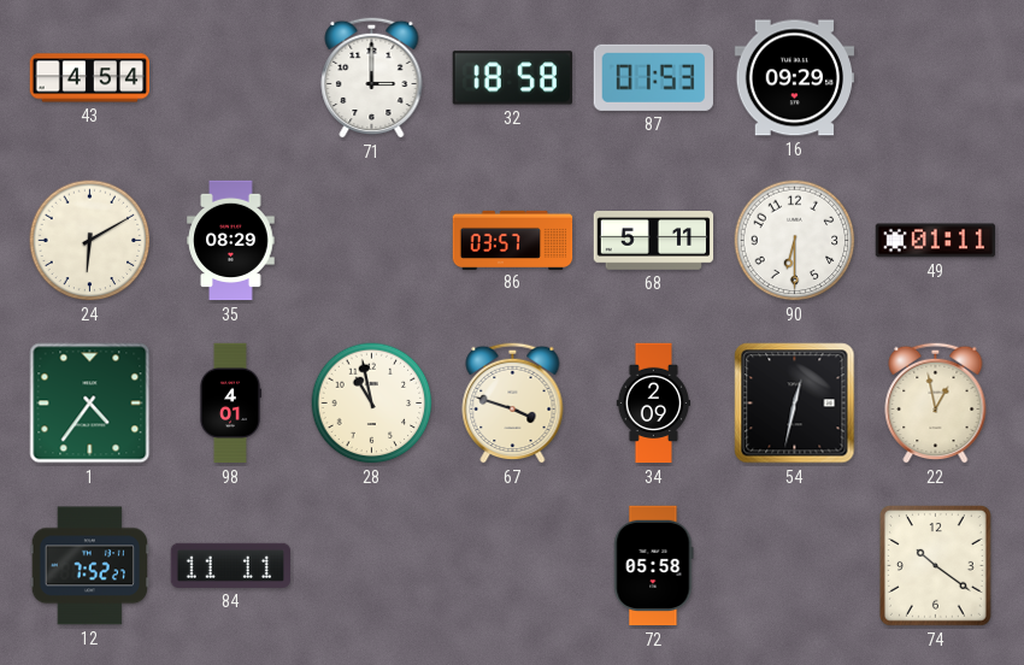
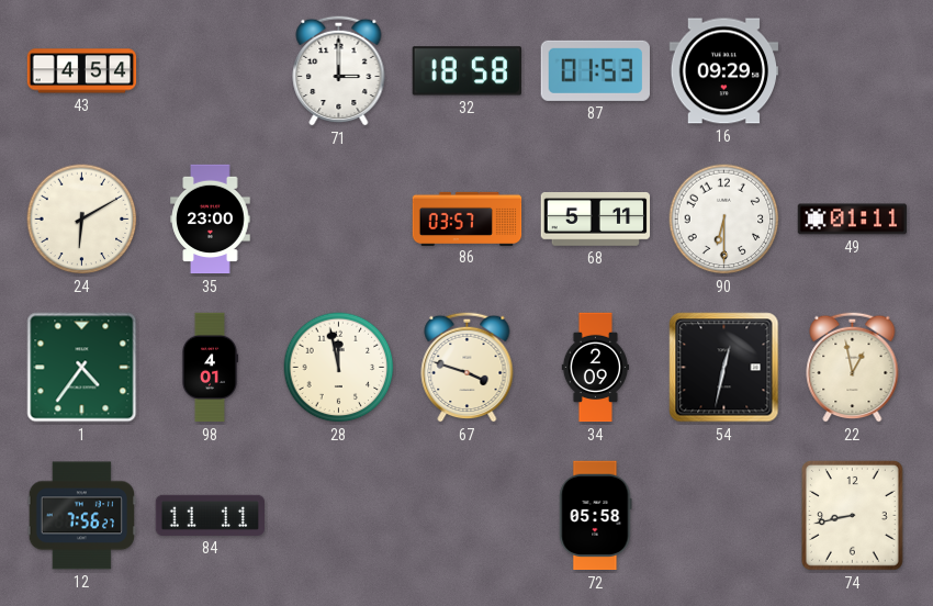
35: 08:29 -> 23:00
28: 10:58 -> 11:58
12: 7:52 -> 7:56
74: 10:21 -> 8:43
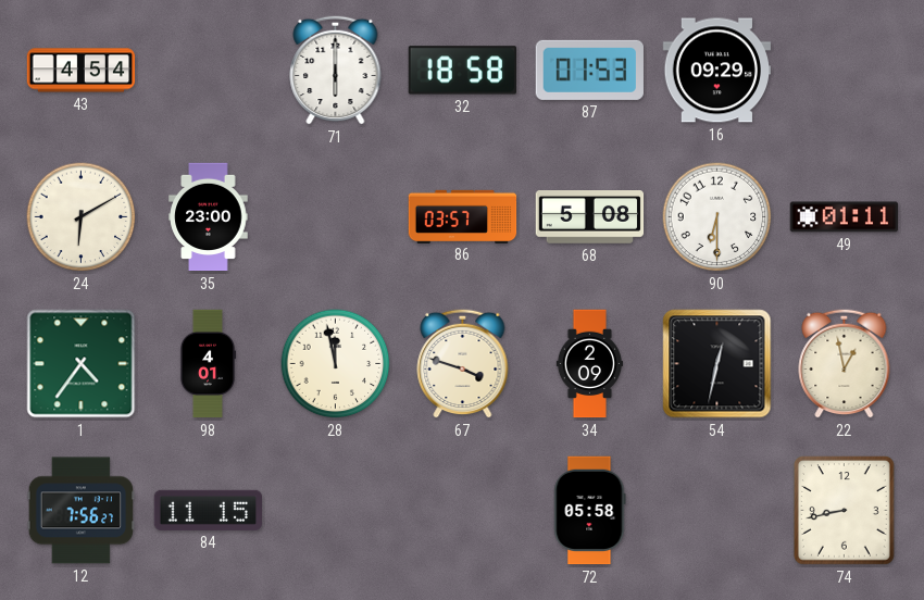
71: 3:00 -> 6:00
68: 5:11 -> 5:08
84: 11:11 -> 11:15
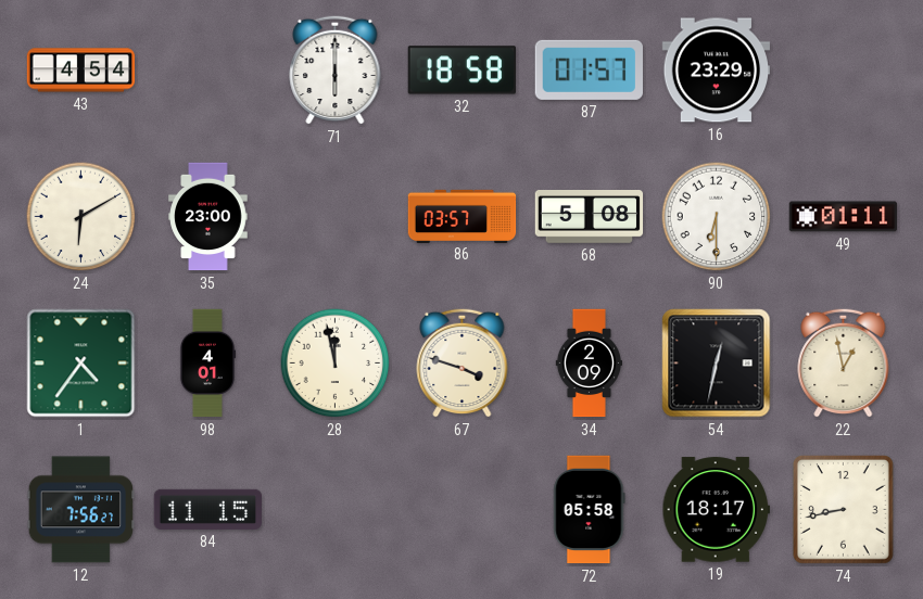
87: 01:53 -> 01:57
16: 09:29 -> 23:29
19: none -> 18:17
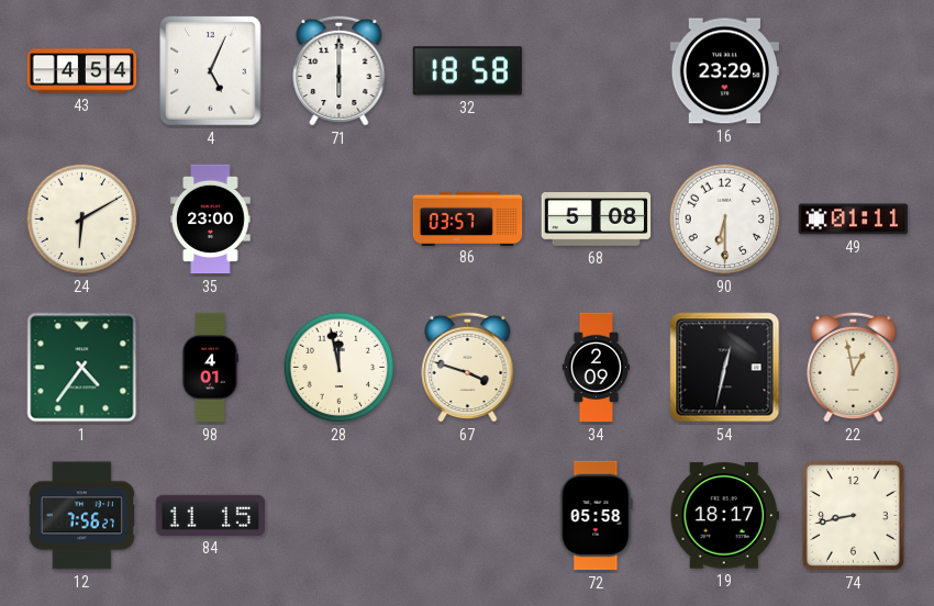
4: none -> 5:04
87: 01:57 -> none
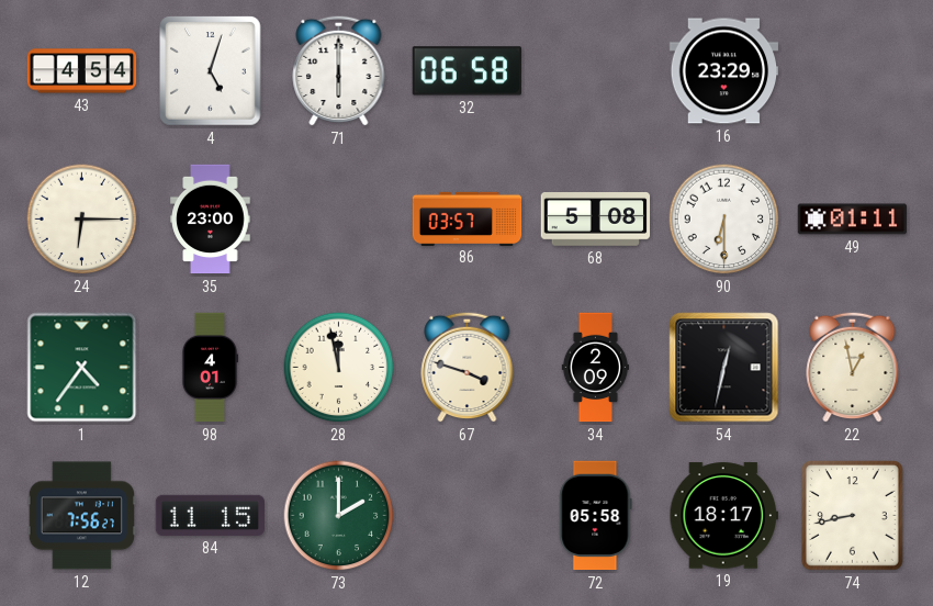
4: 5:04 -> 5:03
32: 18:58 -> 06:58
24: 6:10 -> 6:15
73: none -> 2:00
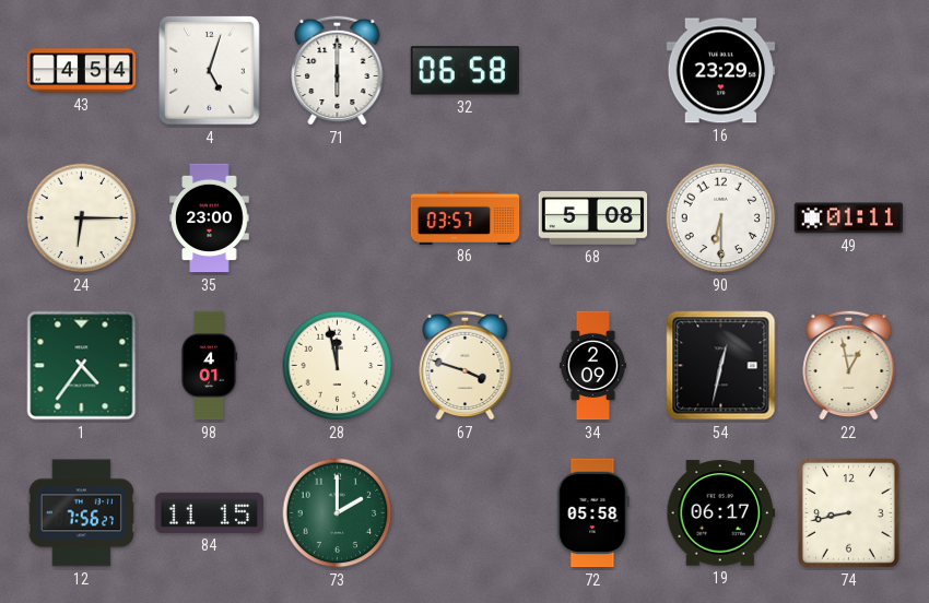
19: 18:17 -> 06:17
